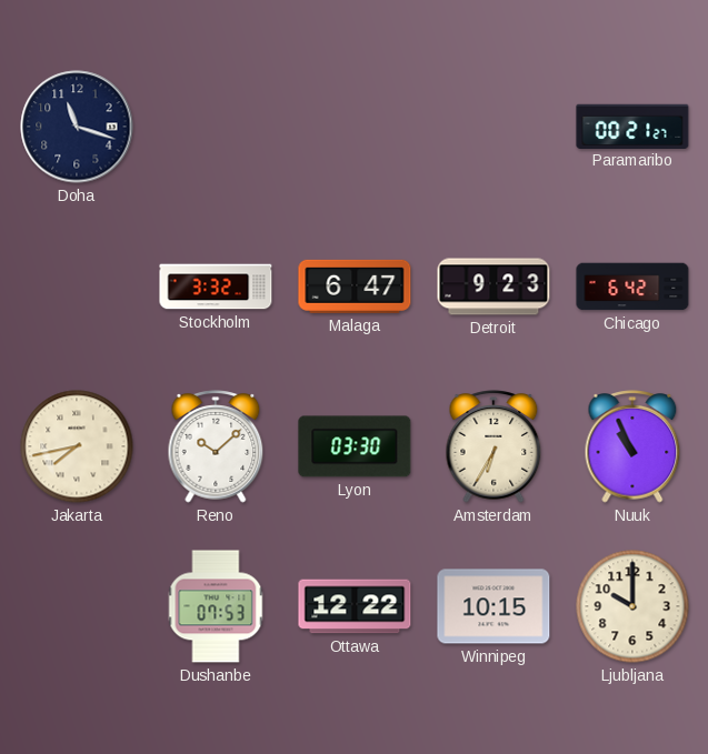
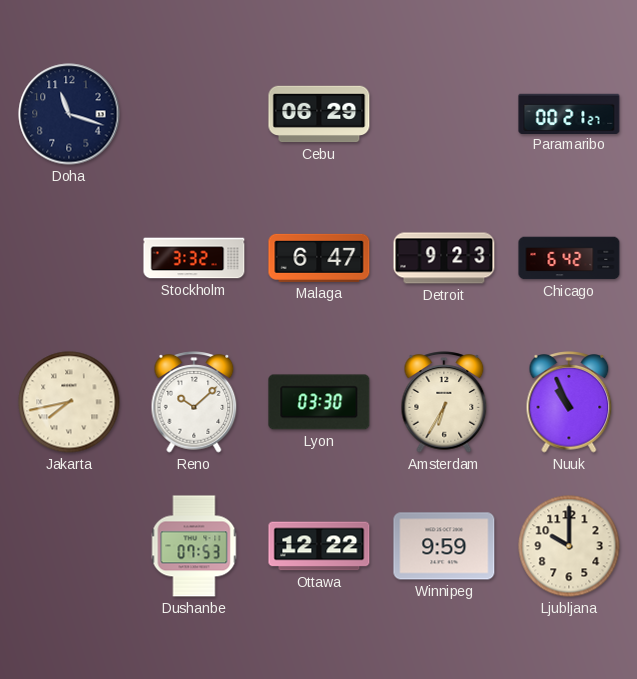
Cebu: none -> 06:29
Winnipeg: 10:15 -> 9:59
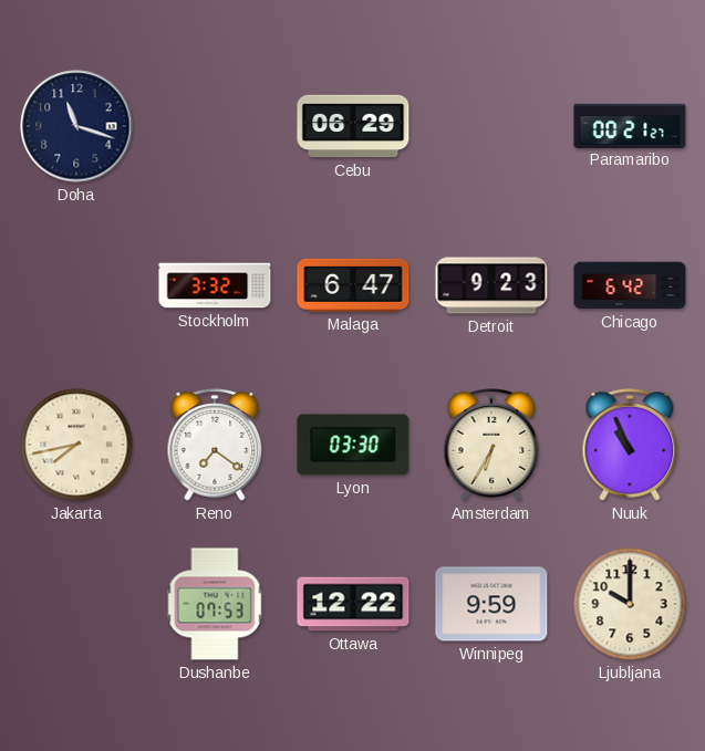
Reno: 10:08 -> 7:21
